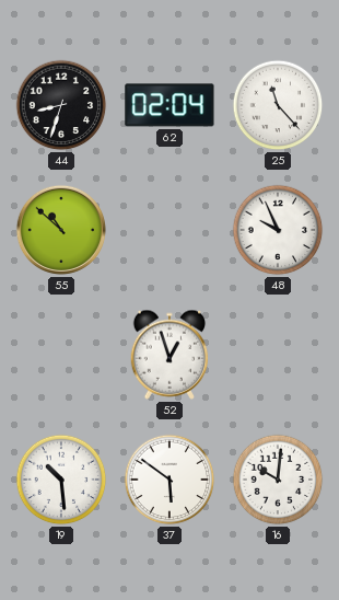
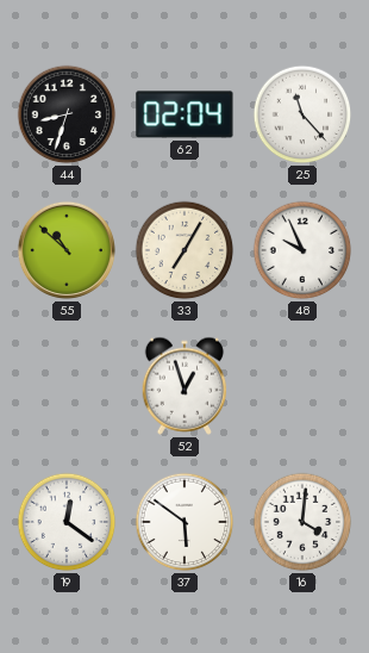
33: none -> 7:05
19: 10:29 -> 12:21
16: 10:01 -> 4:01
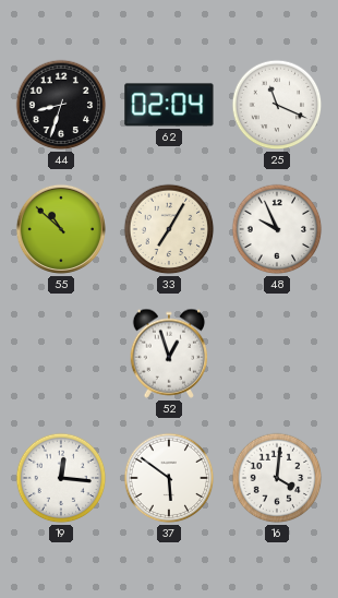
25: 11:23 -> 11:19
19: 12:21 -> 12:16
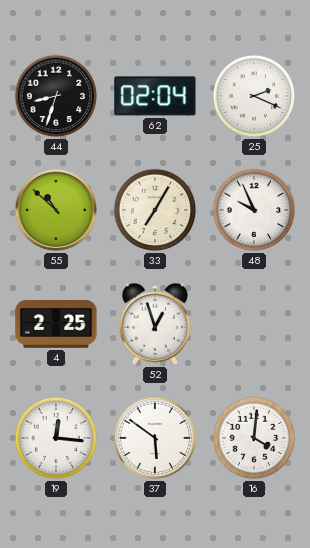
25: 11:19 -> 2:19
4: none -> 2:25
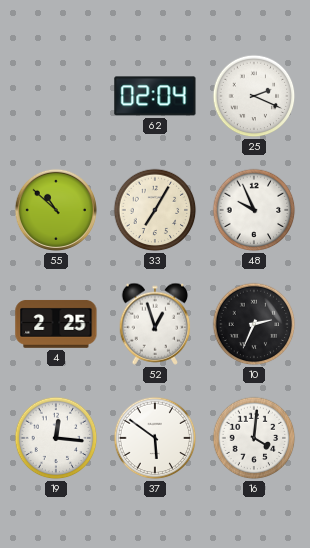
44: 8:33 -> none
10: none -> 2:34
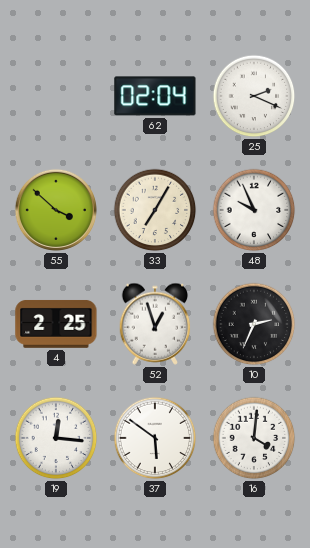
55: 10:52 -> 3:52
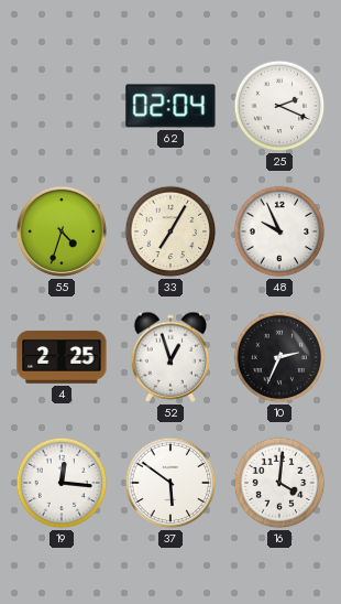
55: 3:52 -> 4:33
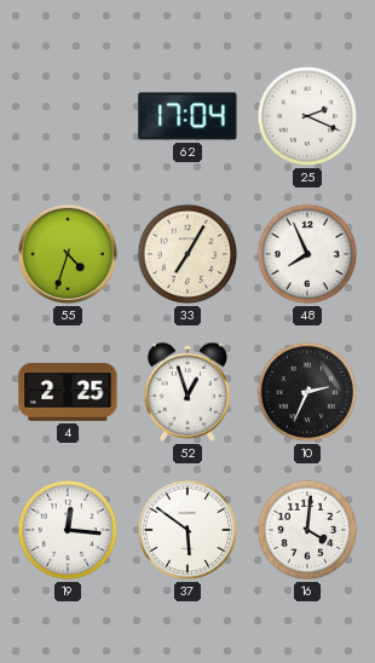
62: 02:04 -> 17:04
48: 9:56 -> 7:56
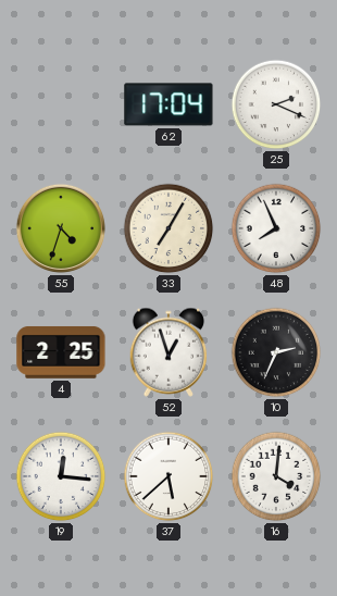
37: 5:51 -> 5:38
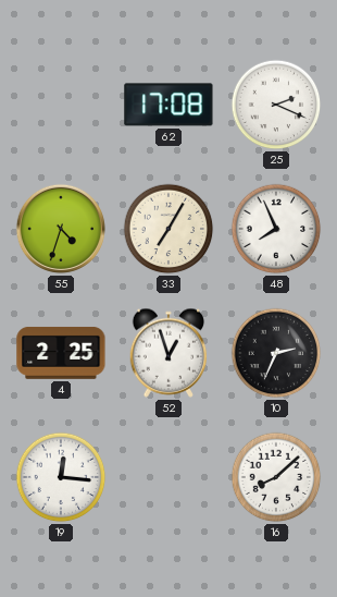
62: 17:04 -> 17:08
37: 5:38 -> none
16: 4:01 -> 8:08
